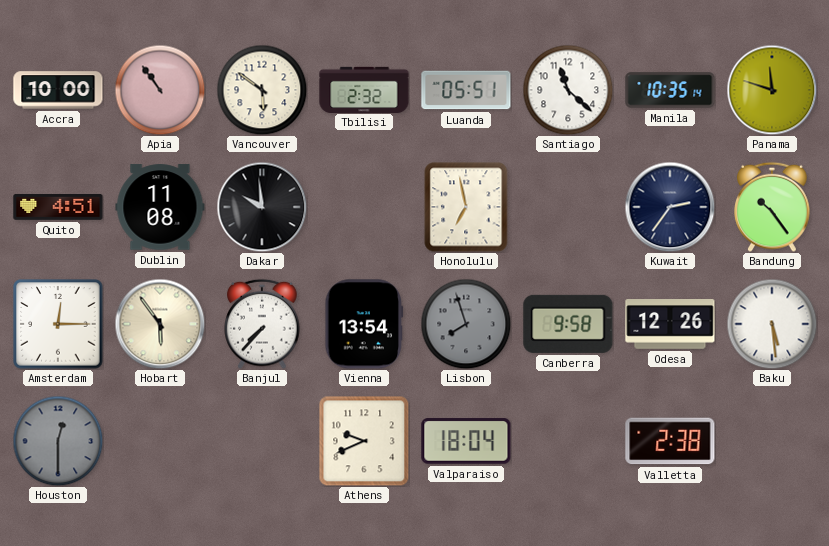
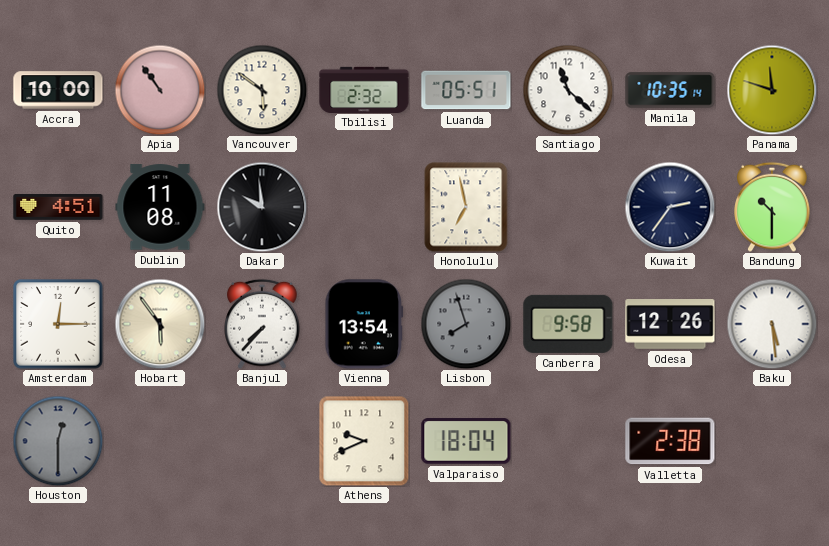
Bandung: 10:24 -> 10:30
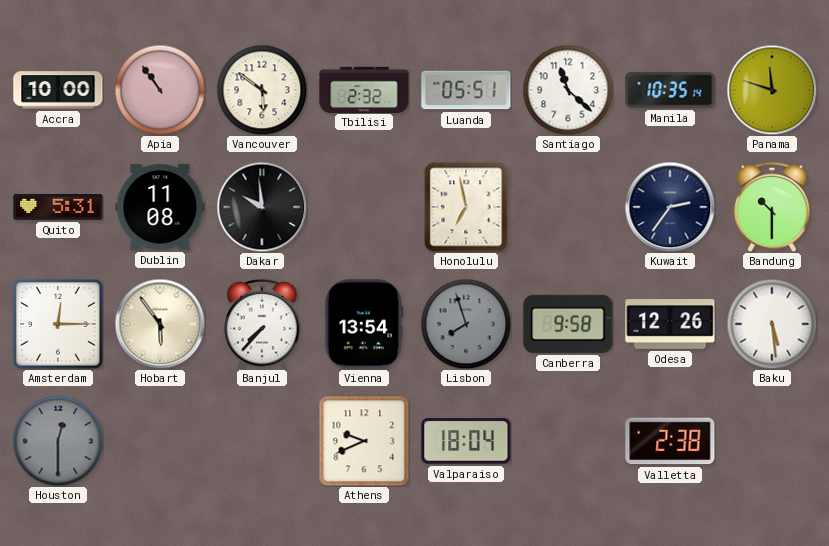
Quito: 4:51 -> 5:31
